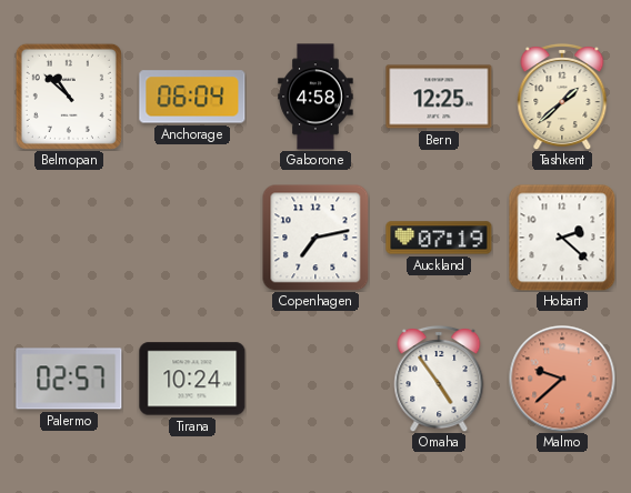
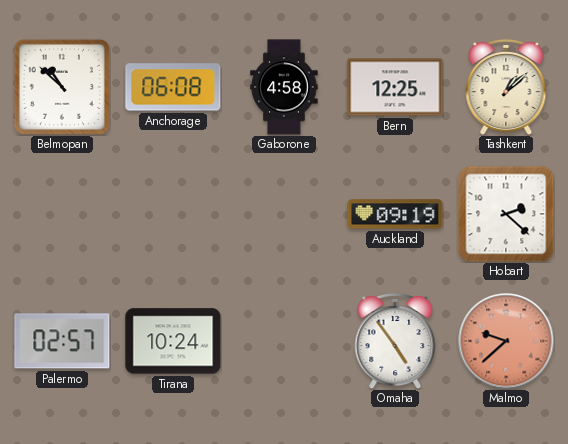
Anchorage: 06:04 -> 06:08
Tashkent: 1:38 -> 1:08
Copenhagen: 7:13 -> none
Auckland: 07:19 -> 09:19
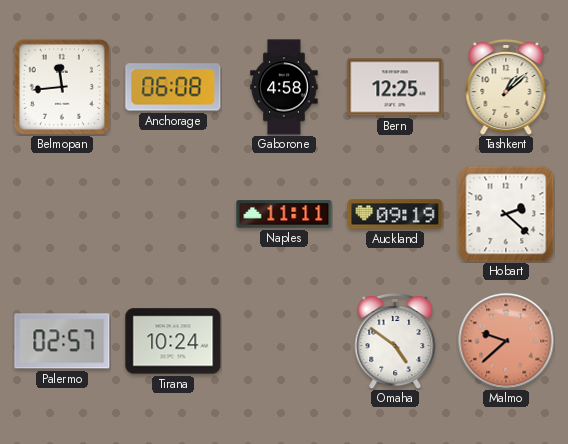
Belmopan: 10:52 -> 11:44
Naples: none -> 11:11
Omaha: 4:54 -> 4:51
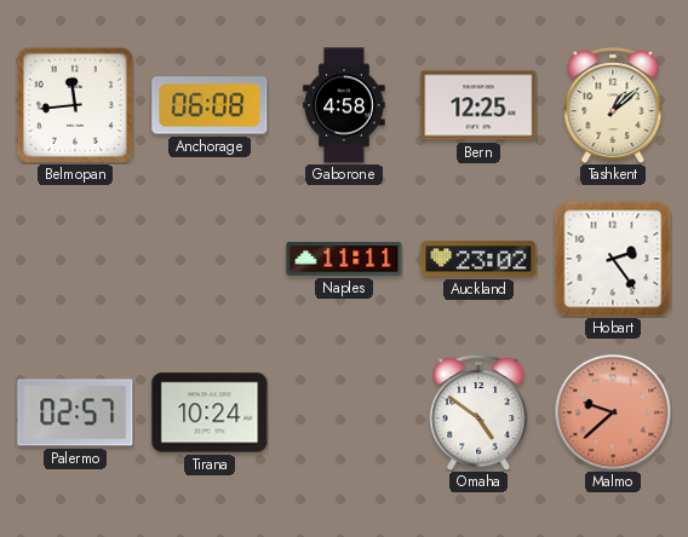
Auckland: 09:19 -> 23:02
Hobart: 2:22 -> 2:24
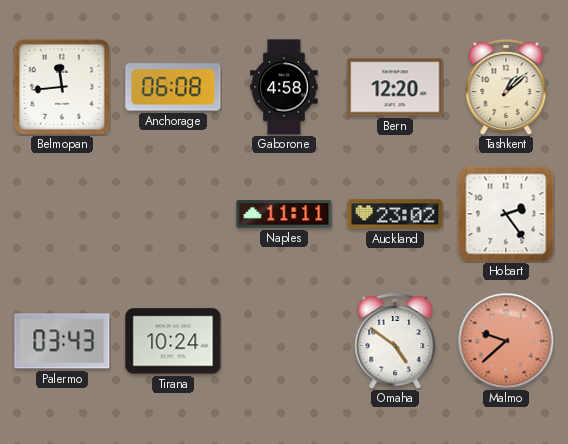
Bern: 12:25 -> 12:20
Palermo: 02:57 -> 03:43
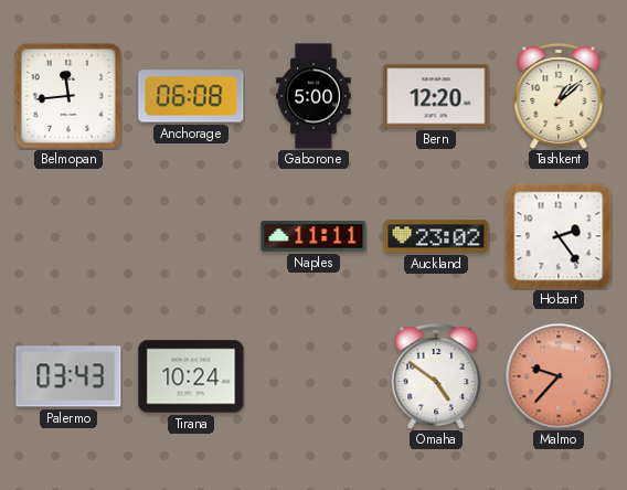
Gaborone: 4:58 -> 5:00
Malmo: 9:38 -> 9:37
